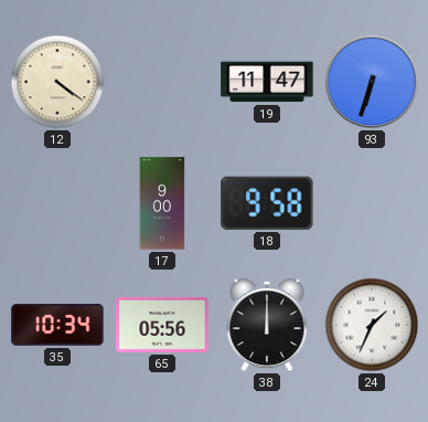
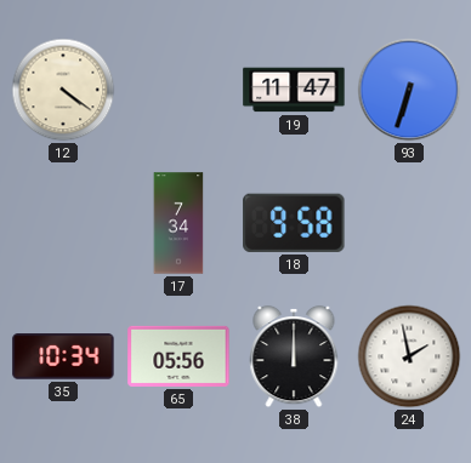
17: 9:00 -> 7:34
24: 1:34 -> 1:58
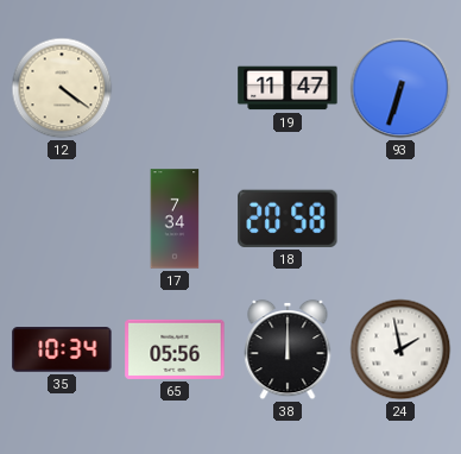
18: 9:58 -> 20:58
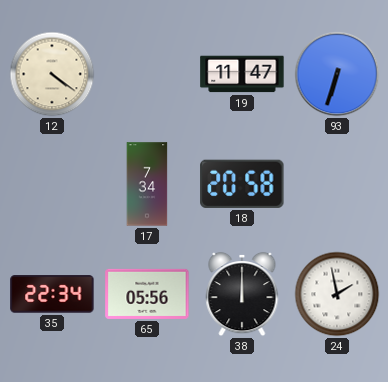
35: 10:34 -> 22:34
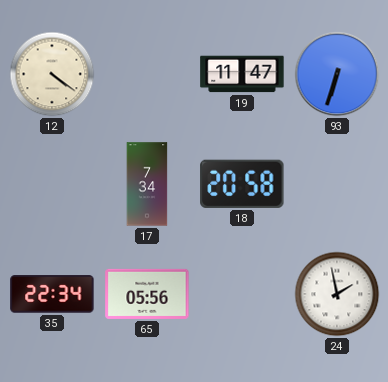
38: 12:00 -> none
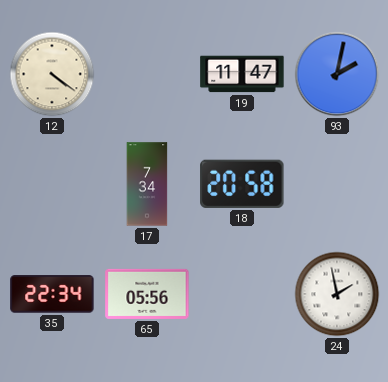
93: 6:33 -> 2:02
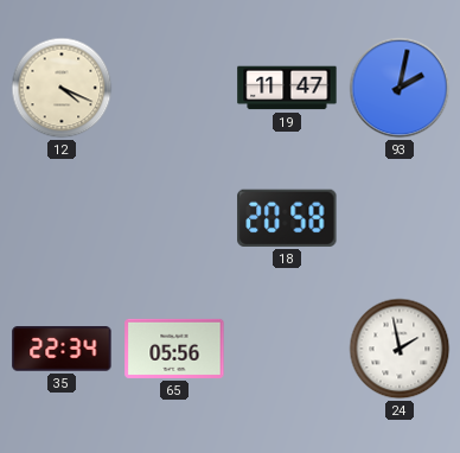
12: 4:21 -> 4:19
17: 7:34 -> none
